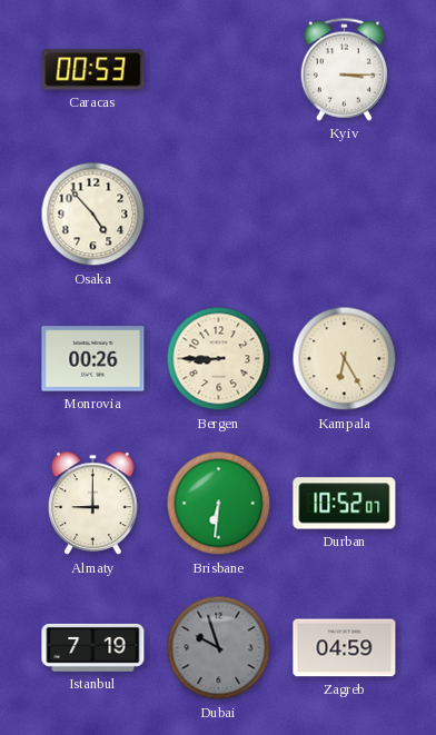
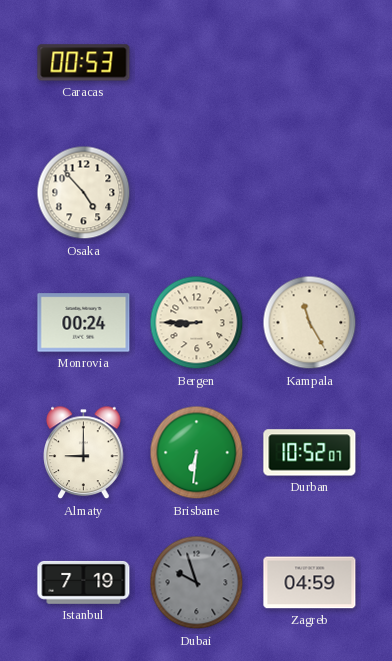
Kyiv: 3:15 -> none
Monrovia: 00:26 -> 00:24
Kampala: 6:25 -> 11:25
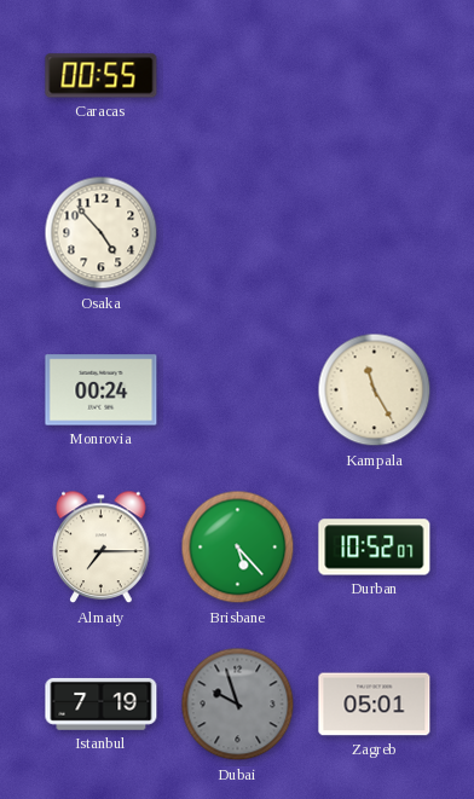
Caracas: 00:53 -> 00:55
Bergen: 8:45 -> none
Almaty: 9:00 -> 7:15
Brisbane: 6:31 -> 5:23
Zagreb: 04:59 -> 05:01
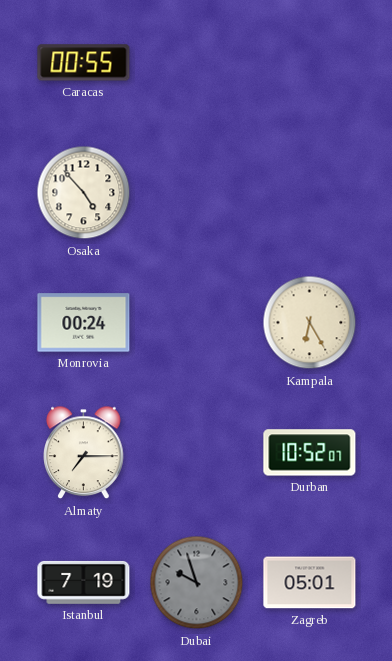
Kampala: 11:25 -> 6:25
Brisbane: 5:23 -> none
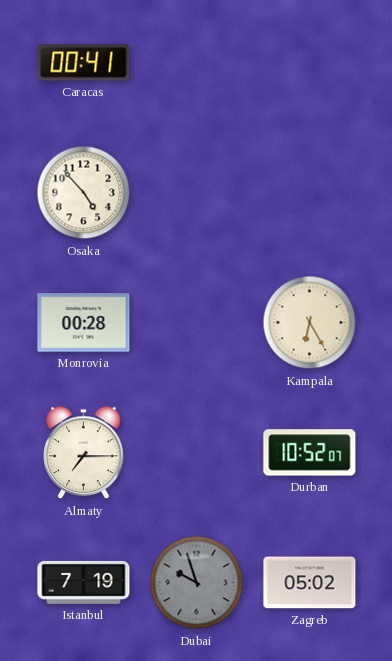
Caracas: 00:55 -> 00:41
Monrovia: 00:24 -> 00:28
Zagreb: 05:01 -> 05:02
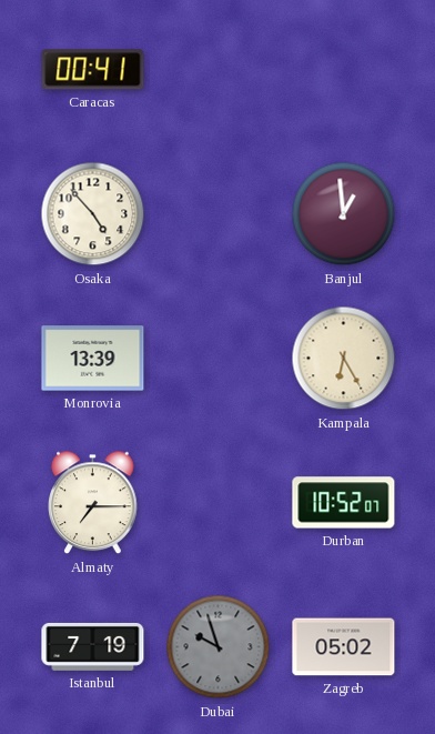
Banjul: none -> 12:59
Monrovia: 00:28 -> 13:39
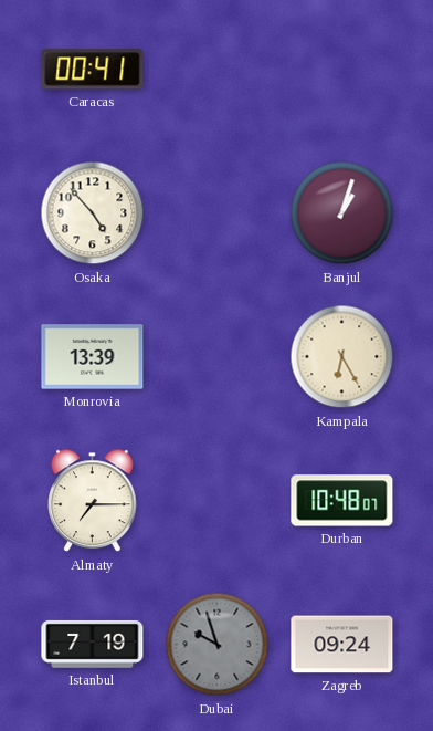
Banjul: 12:59 -> 1:03
Durban: 10:52 -> 10:48
Zagreb: 05:02 -> 09:24
